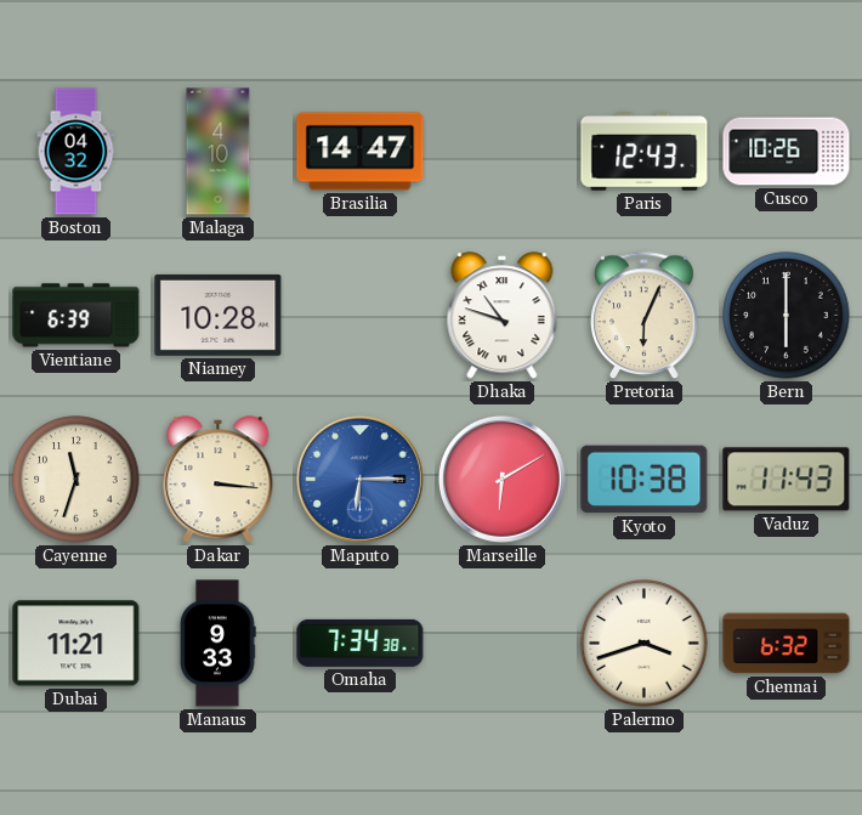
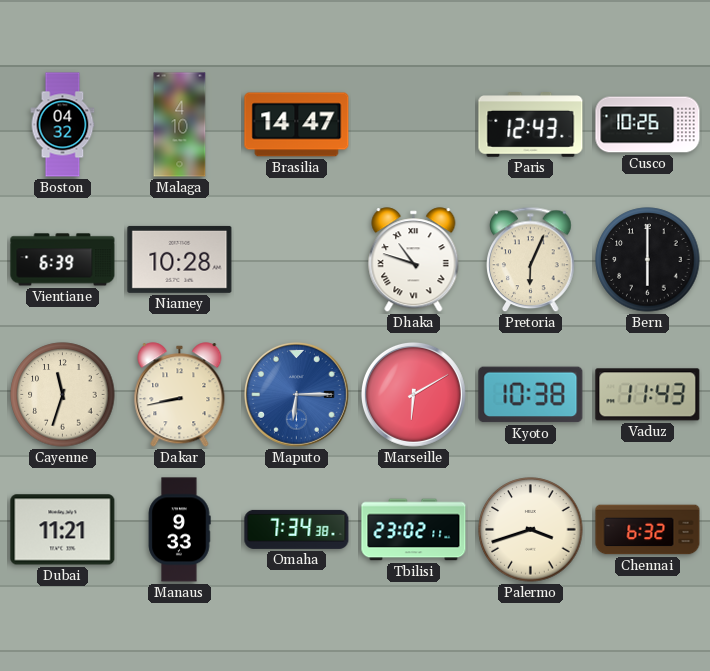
Dakar: 3:16 -> 8:43
Tbilisi: none -> 23:02
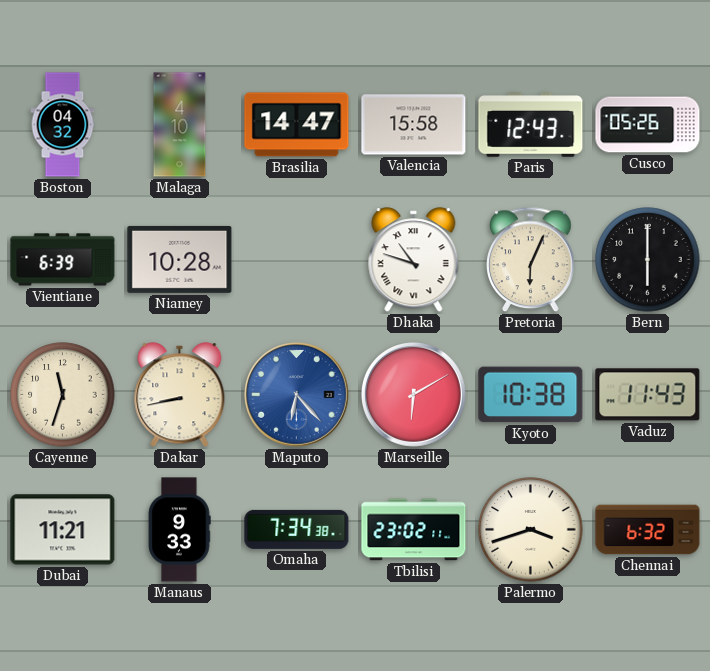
Valencia: none -> 15:58
Cusco: 10:26 -> 05:26
Maputo: 6:15 -> 6:23
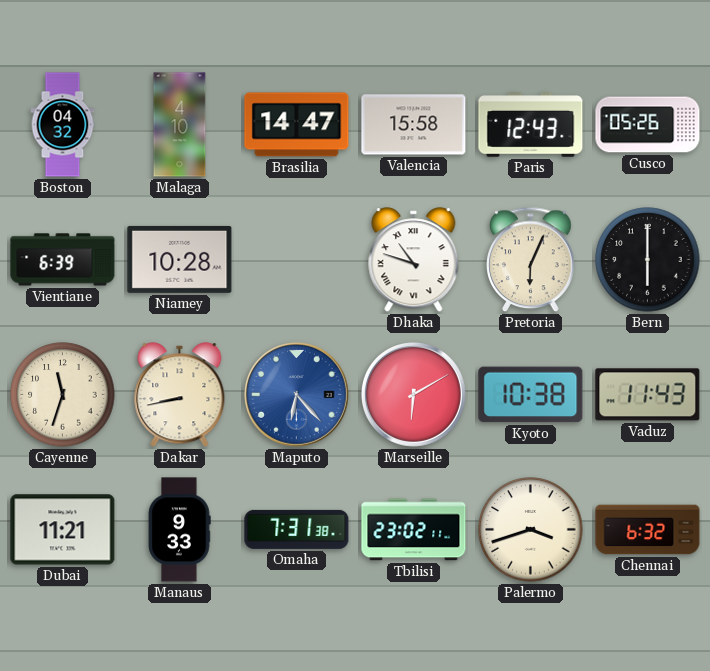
Omaha: 7:34 -> 7:31
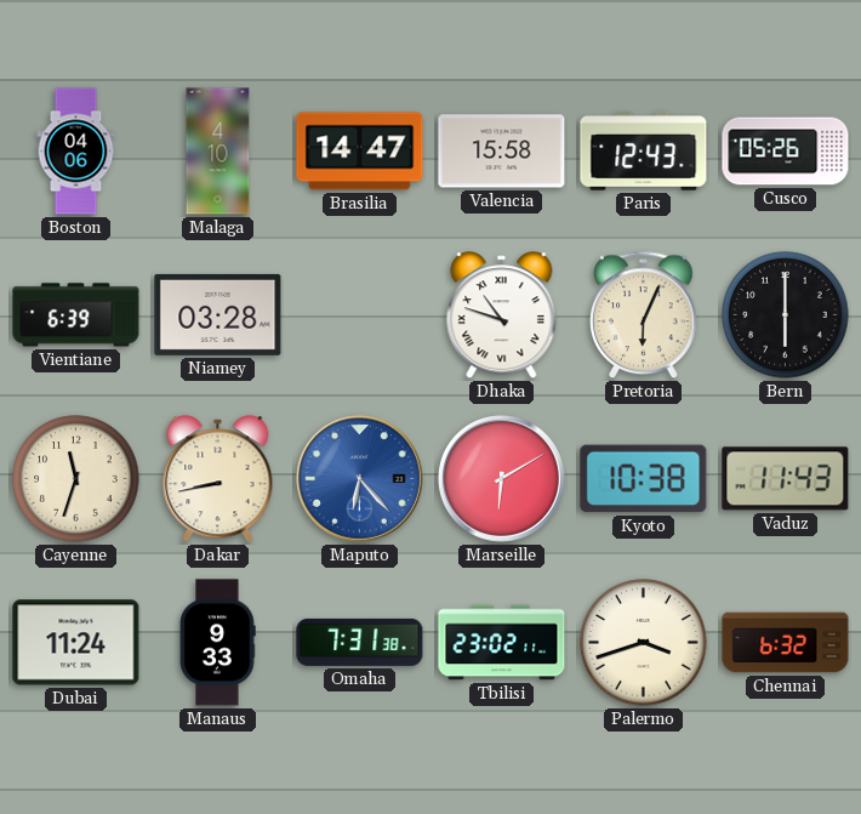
Boston: 04:32 -> 04:06
Niamey: 10:28 -> 03:28
Dubai: 11:21 -> 11:24
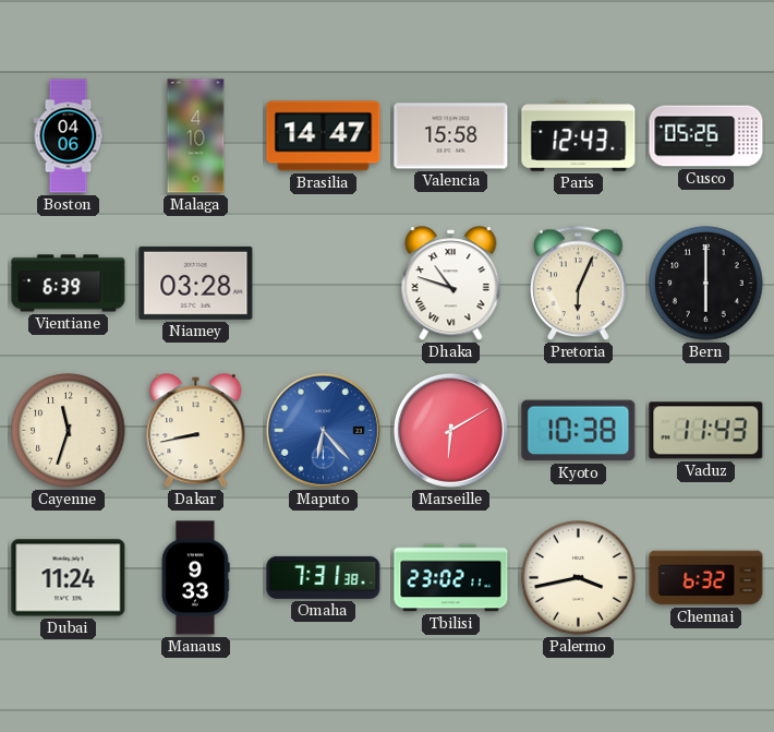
Palermo: 3:42 -> 3:43
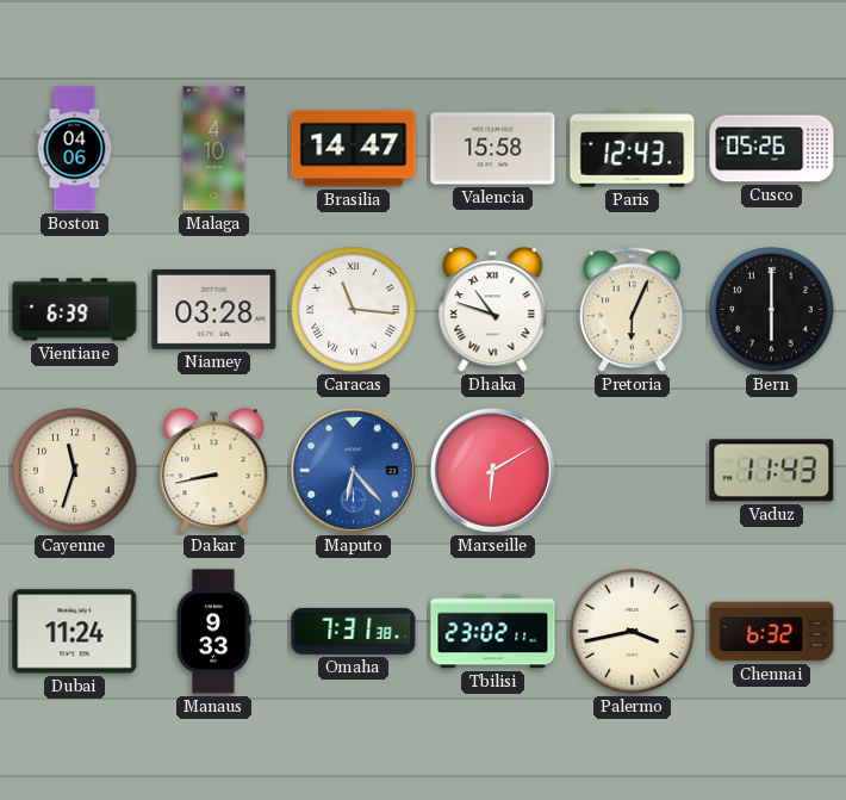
Caracas: none -> 11:16
Kyoto: 10:38 -> none
